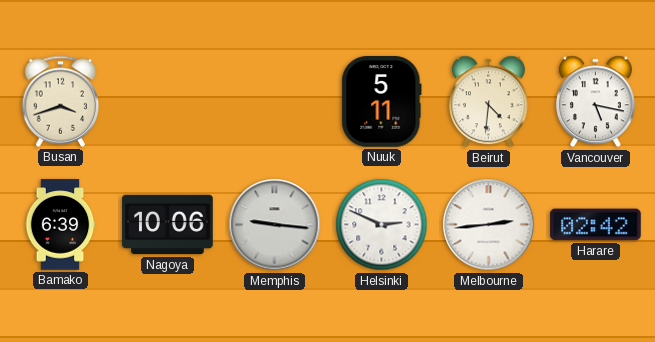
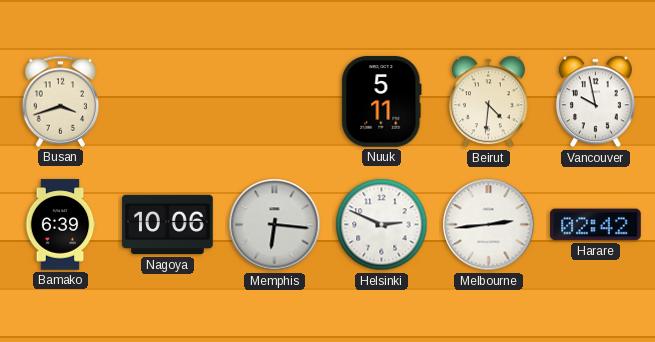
Vancouver: 5:17 -> 9:58
Memphis: 9:16 -> 6:16
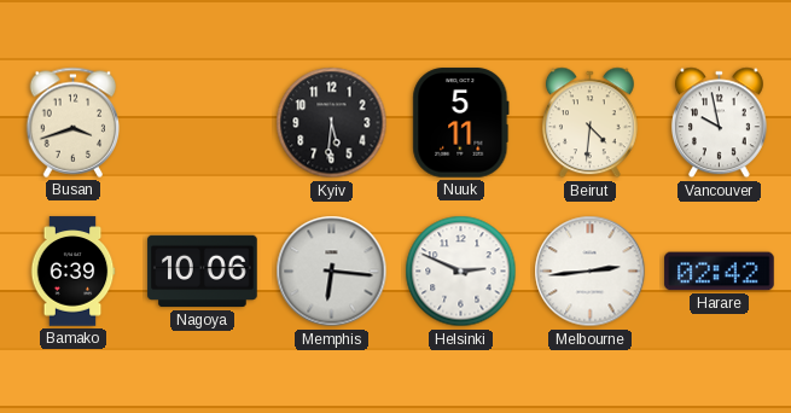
Kyiv: none -> 5:31
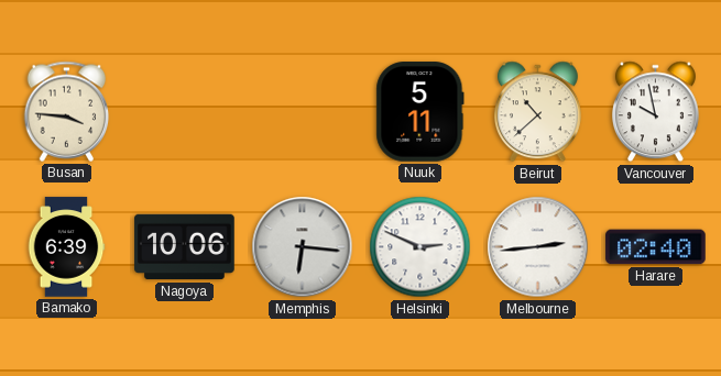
Busan: 3:42 -> 3:46
Kyiv: 5:31 -> none
Beirut: 4:31 -> 10:38
Harare: 02:42 -> 02:40
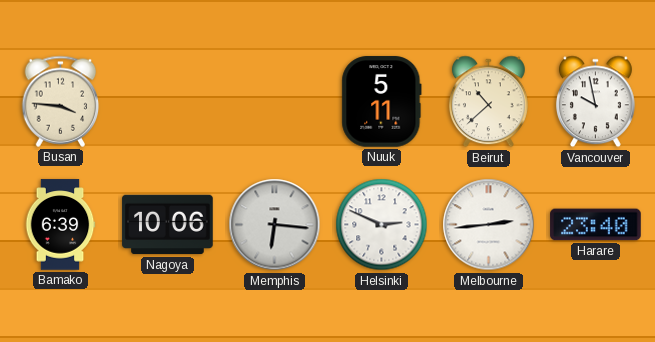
Harare: 02:40 -> 23:40
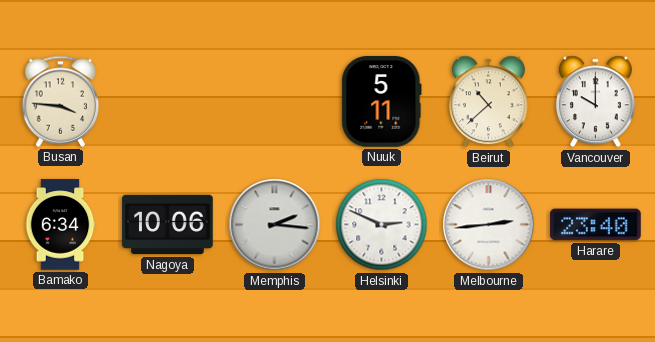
Vancouver: 9:58 -> 10:00
Bamako: 6:39 -> 6:34
Memphis: 6:16 -> 2:16
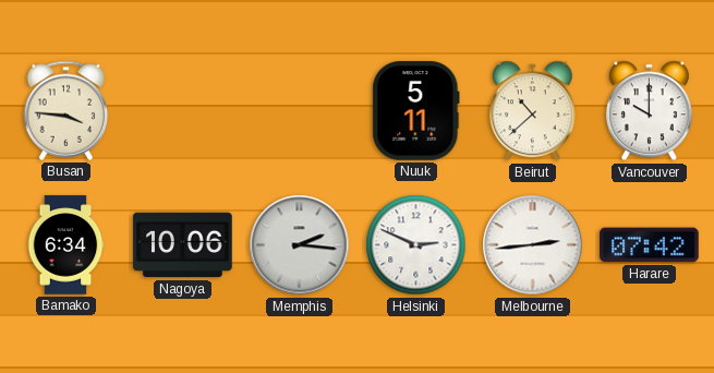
Harare: 23:40 -> 07:42
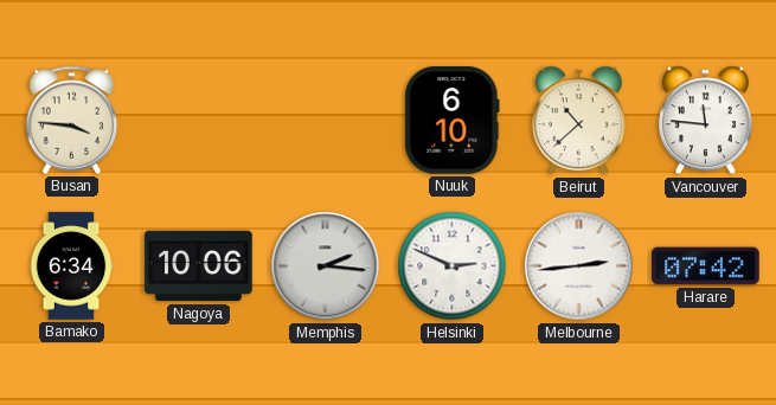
Nuuk: 5:11 -> 6:10
Vancouver: 10:00 -> 11:46
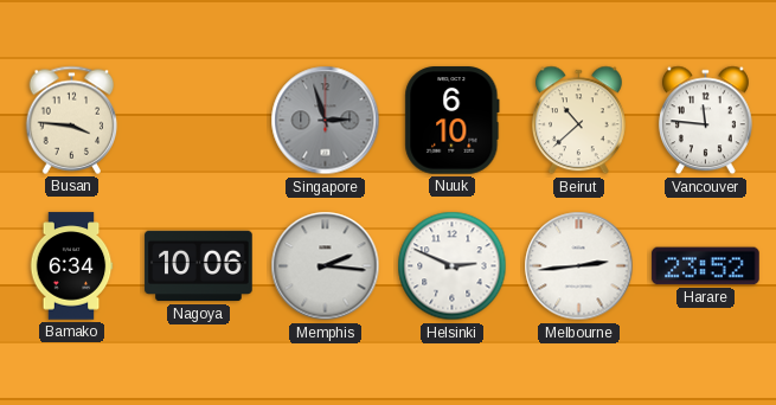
Singapore: none -> 2:57
Harare: 07:42 -> 23:52
